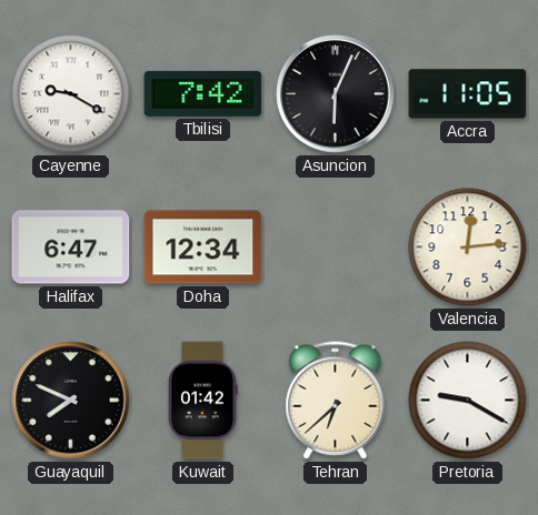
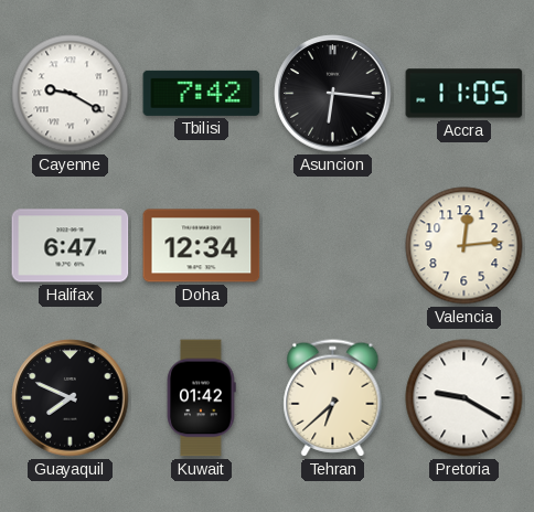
Asuncion: 6:04 -> 6:16
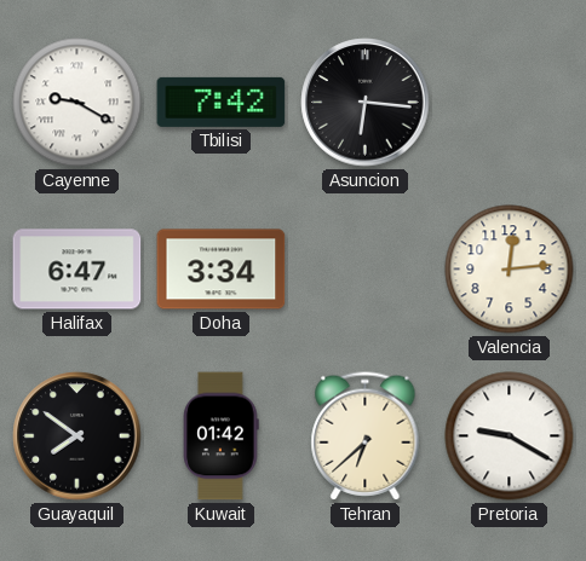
Accra: 11:05 -> none
Doha: 12:34 -> 3:34
Guayaquil: 7:49 -> 7:51
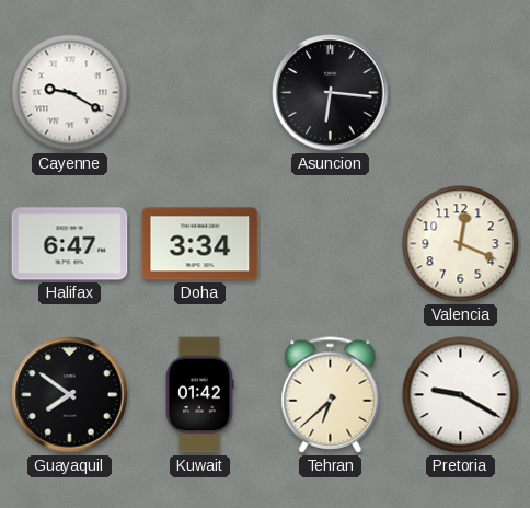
Tbilisi: 7:42 -> none
Valencia: 12:14 -> 12:19
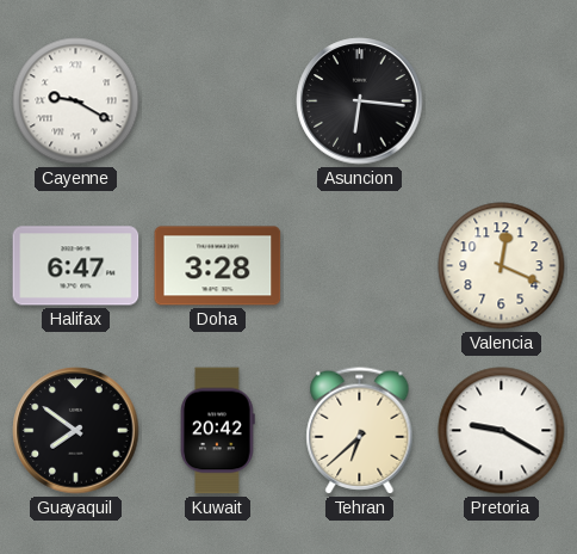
Doha: 3:34 -> 3:28
Kuwait: 01:42 -> 20:42
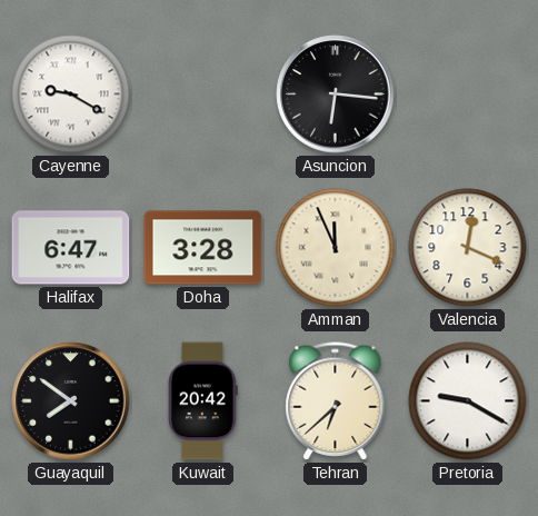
Amman: none -> 11:56
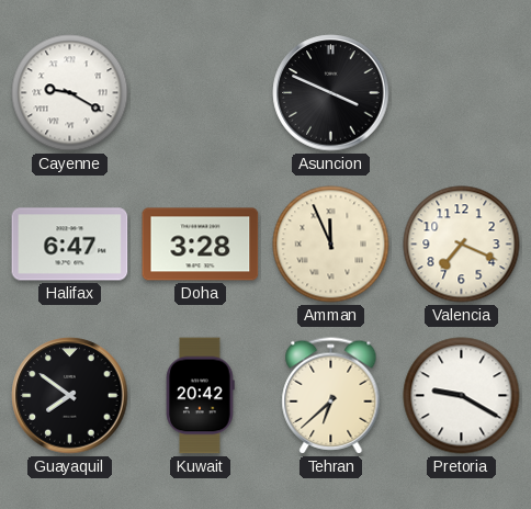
Asuncion: 6:16 -> 3:49
Valencia: 12:19 -> 7:19
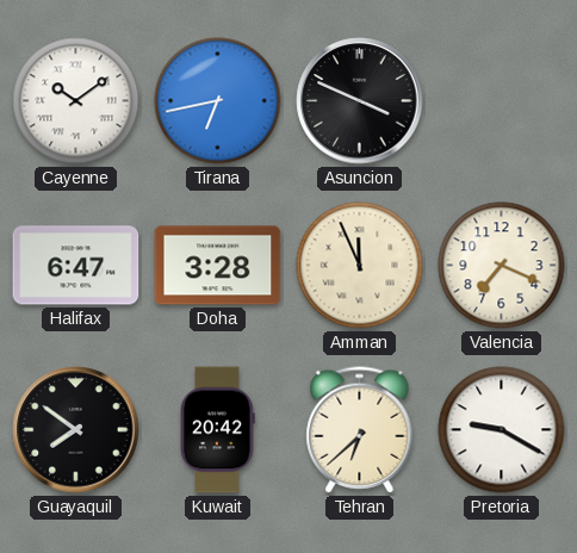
Cayenne: 9:20 -> 10:09
Tirana: none -> 6:43
